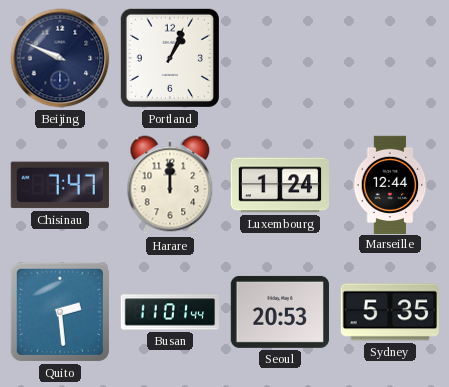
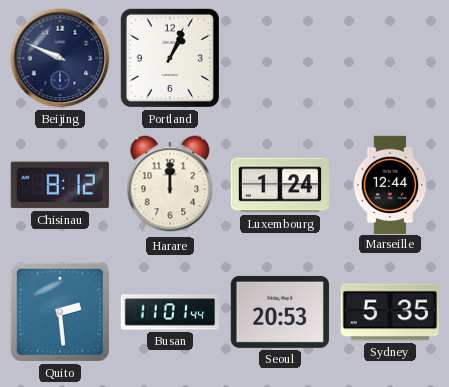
Chisinau: 7:47 -> 8:12
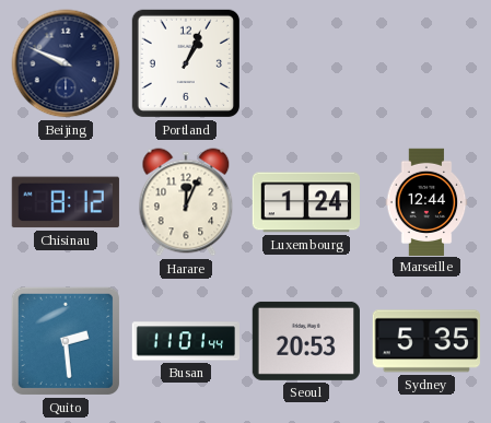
Harare: 12:00 -> 12:04
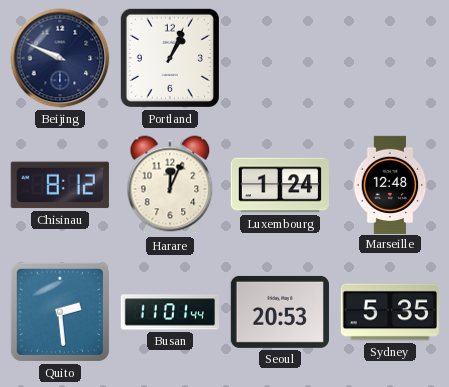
Marseille: 12:44 -> 12:48
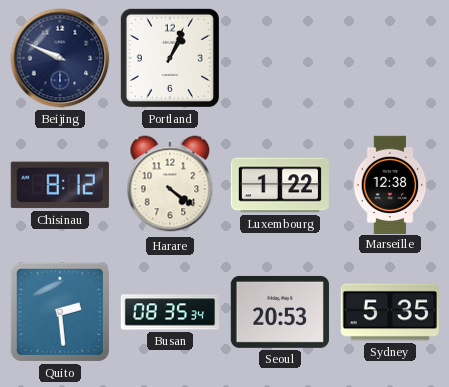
Harare: 12:04 -> 4:21
Luxembourg: 1:24 -> 1:22
Marseille: 12:48 -> 12:38
Busan: 11:01 -> 08:35
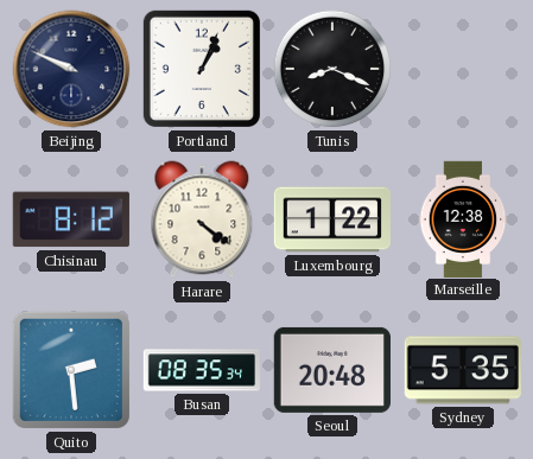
Tunis: none -> 8:19
Seoul: 20:53 -> 20:48
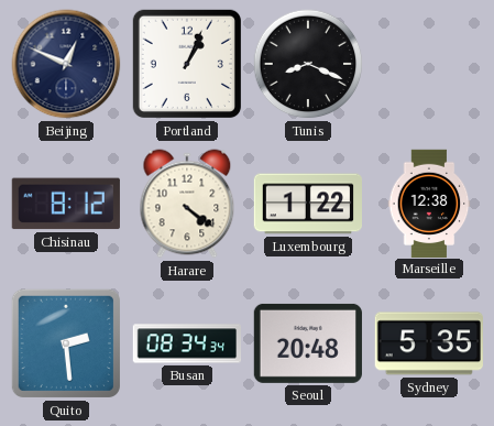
Beijing: 9:49 -> 12:49
Busan: 08:35 -> 08:34
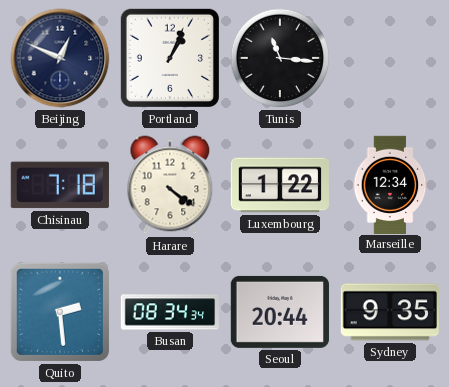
Tunis: 8:19 -> 11:16
Chisinau: 8:12 -> 7:18
Marseille: 12:38 -> 12:34
Seoul: 20:48 -> 20:44
Sydney: 5:35 -> 9:35
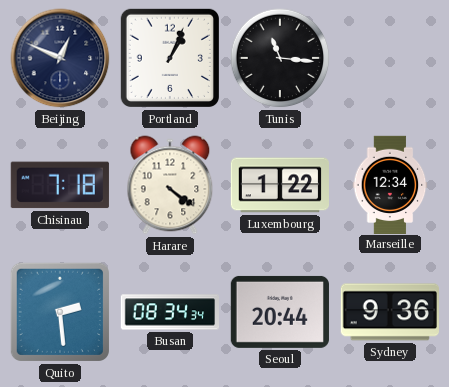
Sydney: 9:35 -> 9:36
